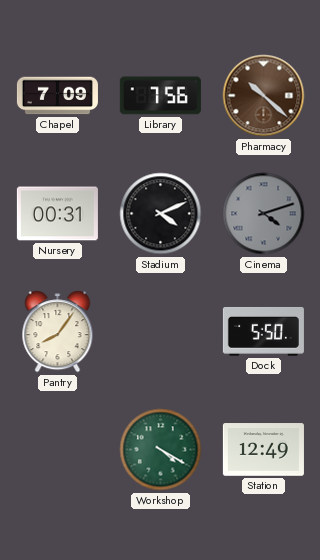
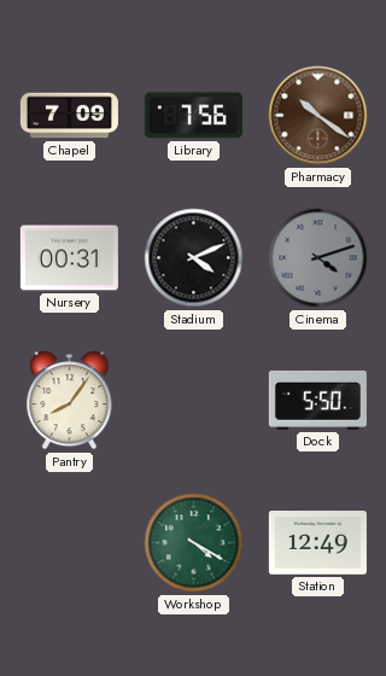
Pharmacy: 10:22 -> 10:21
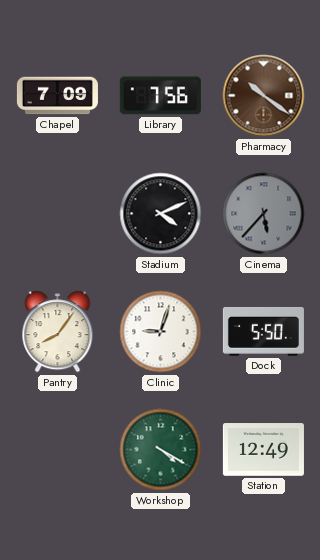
Nursery: 00:31 -> none
Cinema: 4:12 -> 5:37
Clinic: none -> 9:03
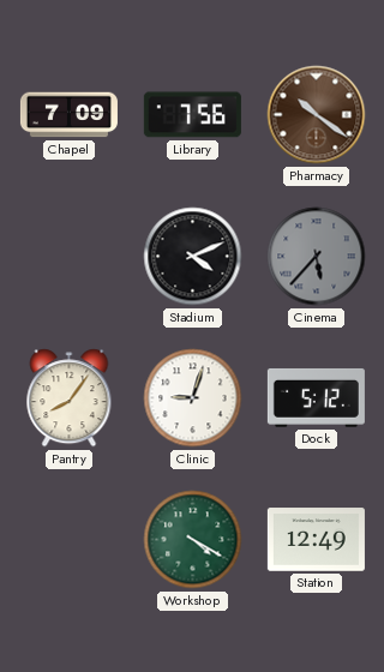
Dock: 5:50 -> 5:12
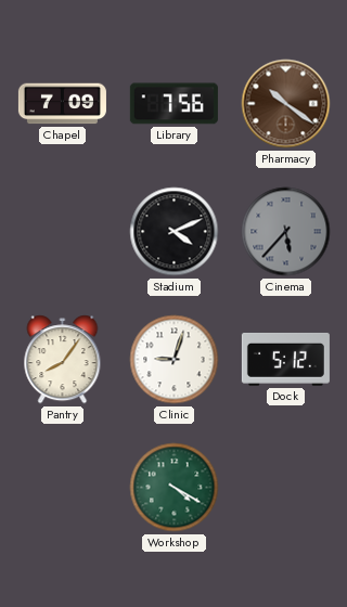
Station: 12:49 -> none
